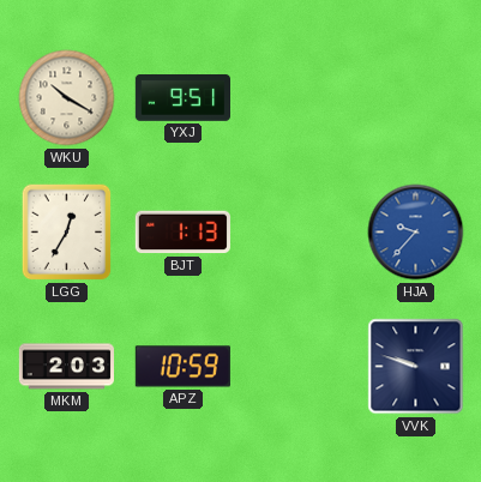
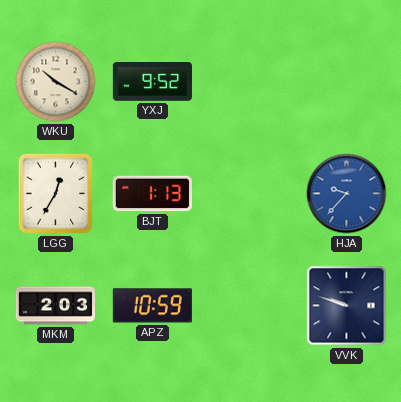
YXJ: 9:51 -> 9:52
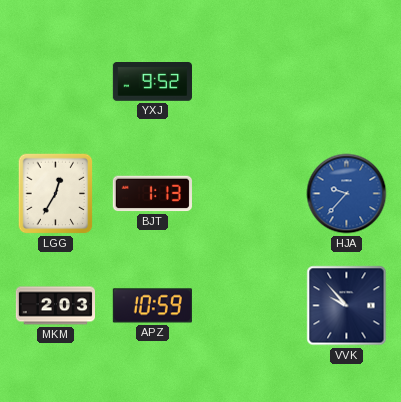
WKU: 10:20 -> none
VVK: 9:48 -> 9:53
